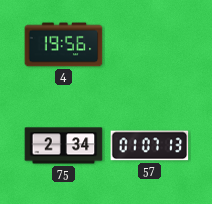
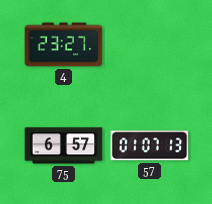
4: 19:56 -> 23:27
75: 2:34 -> 6:57
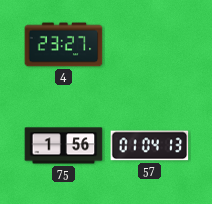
75: 6:57 -> 1:56
57: 01:07 -> 01:04
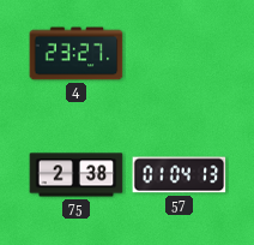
75: 1:56 -> 2:38
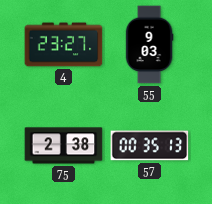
55: none -> 9:03
57: 01:04 -> 00:35
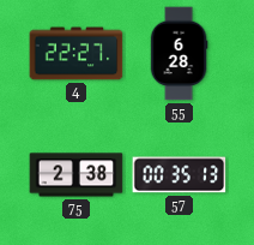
4: 23:27 -> 22:27
55: 9:03 -> 6:28
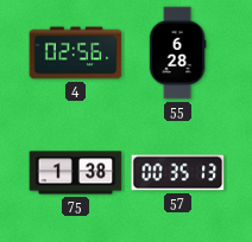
4: 22:27 -> 02:56
75: 2:38 -> 1:38
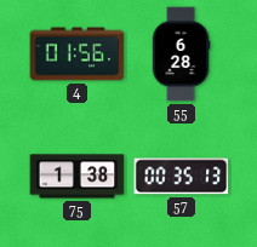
4: 02:56 -> 01:56
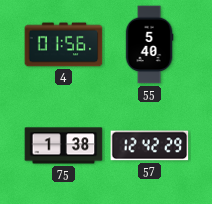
55: 6:28 -> 5:40
57: 00:35 -> 12:42
